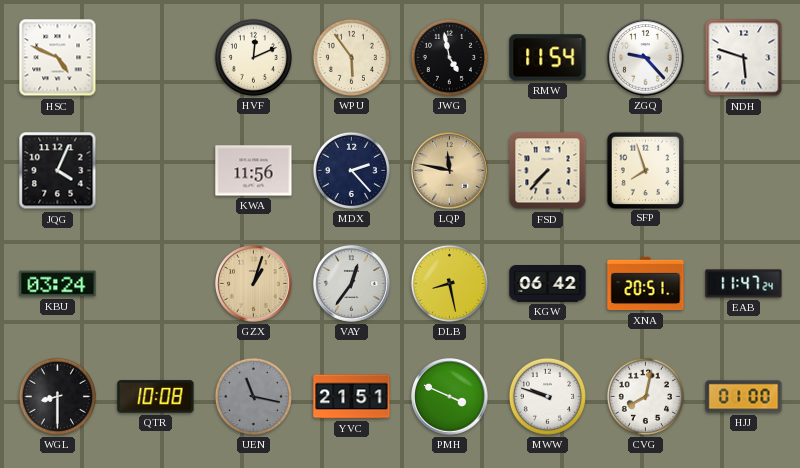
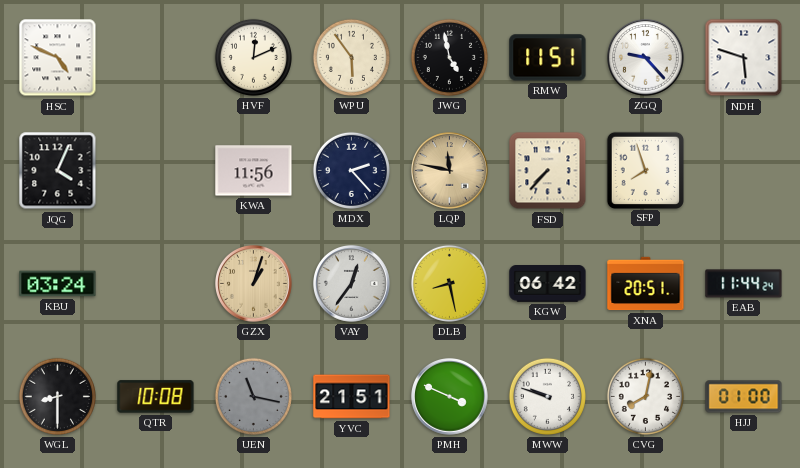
RMW: 11:54 -> 11:51
EAB: 11:47 -> 11:44
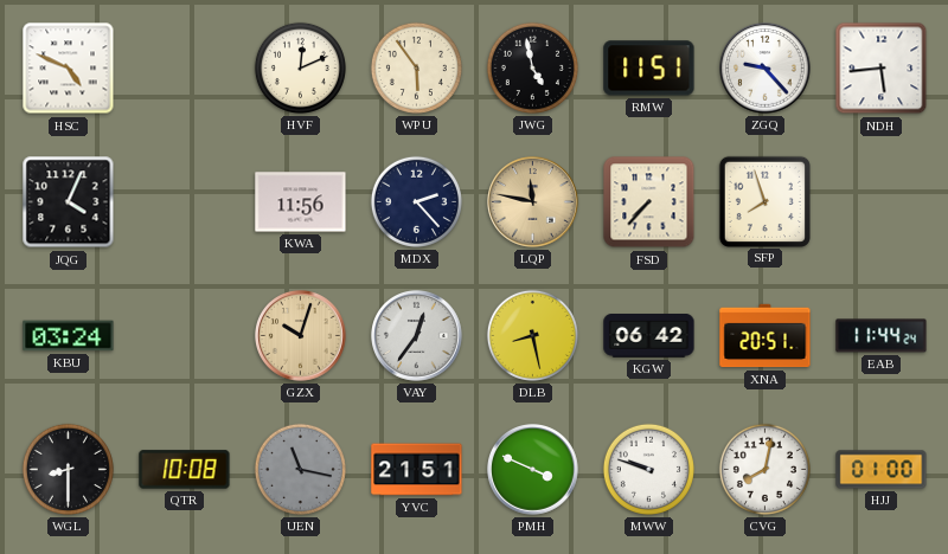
NDH: 5:48 -> 5:44
GZX: 1:03 -> 10:03
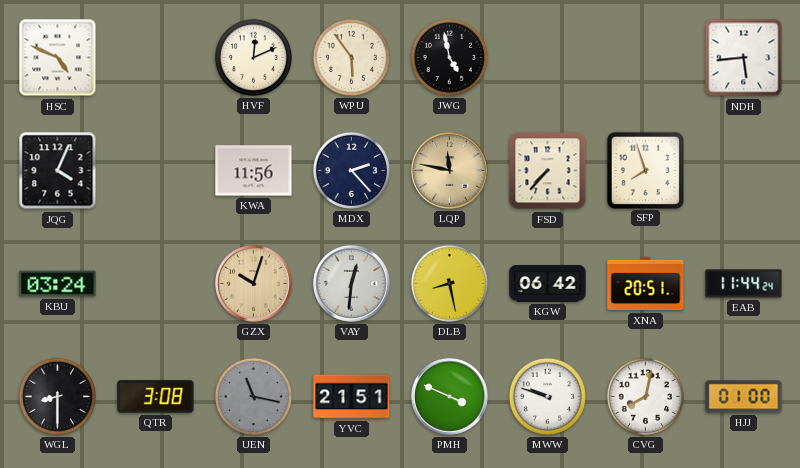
RMW: 11:51 -> none
ZGQ: 9:23 -> none
VAY: 12:36 -> 12:31
QTR: 10:08 -> 3:08
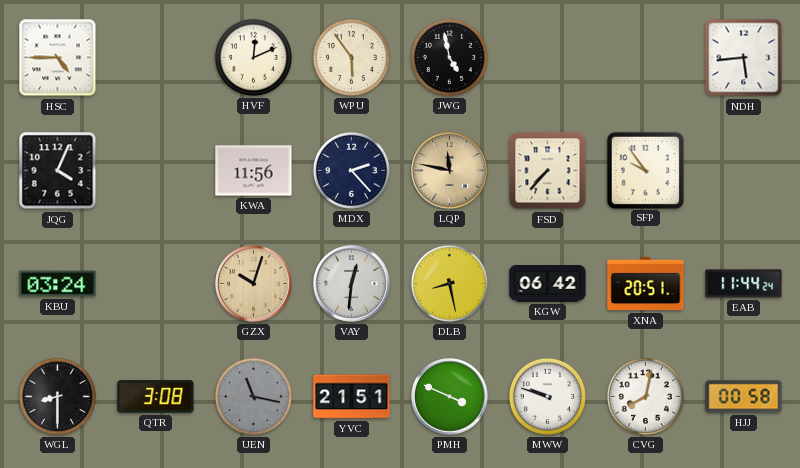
HSC: 4:49 -> 4:45
SFP: 7:57 -> 9:54
HJJ: 01:00 -> 00:58
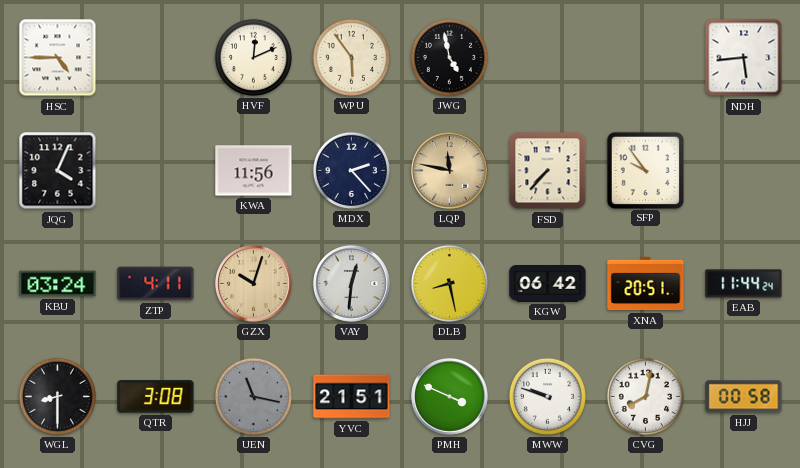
ZTP: none -> 4:11
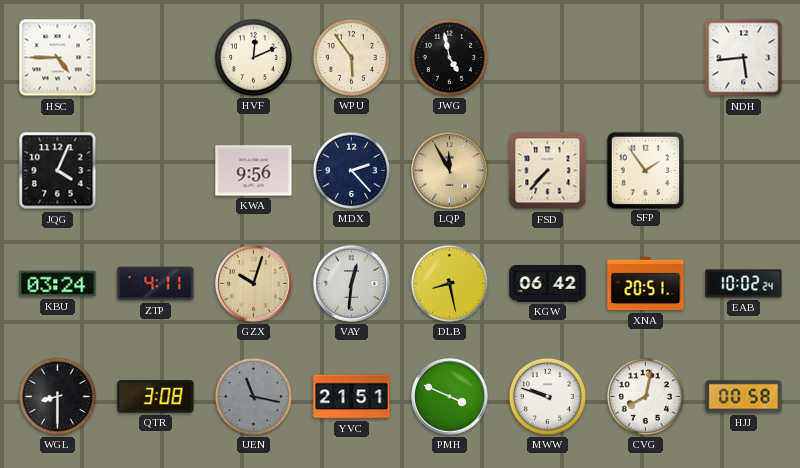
KWA: 11:56 -> 9:56
LQP: 11:47 -> 11:55
SFP: 9:54 -> 1:54
EAB: 11:44 -> 10:02
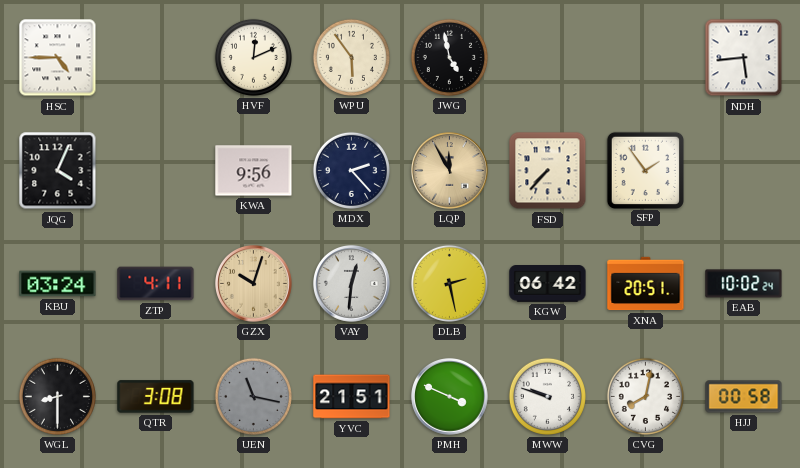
DLB: 8:28 -> 2:28
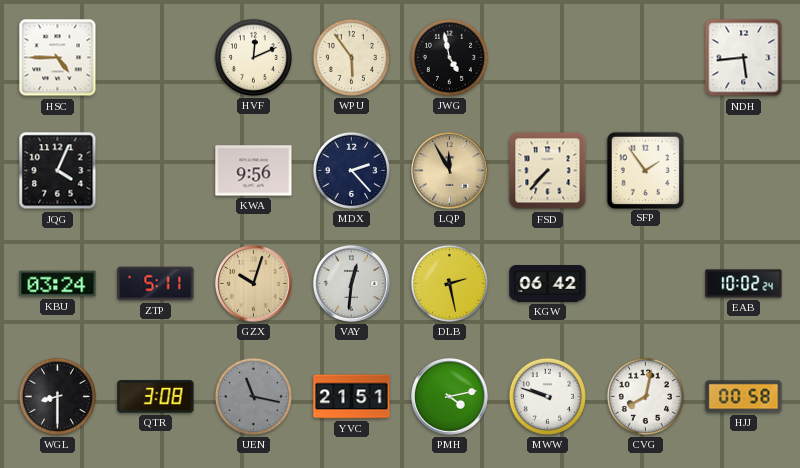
ZTP: 4:11 -> 5:11
XNA: 20:51 -> none
PMH: 3:49 -> 4:13
